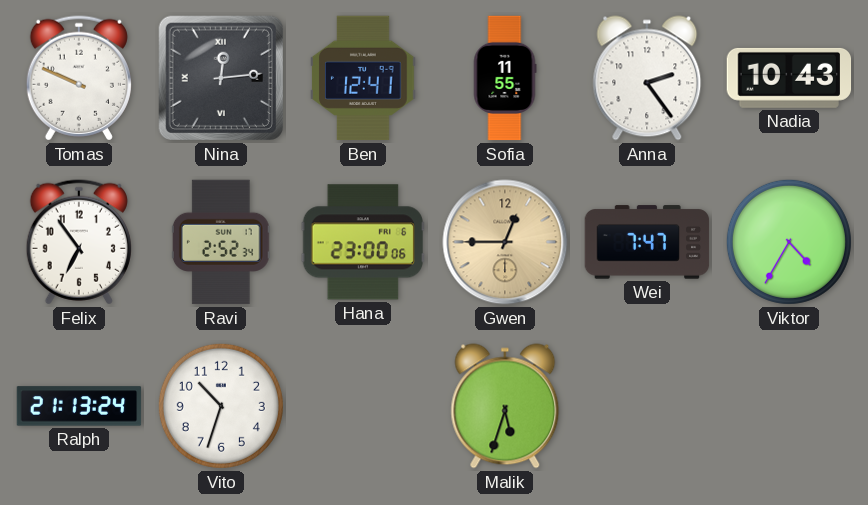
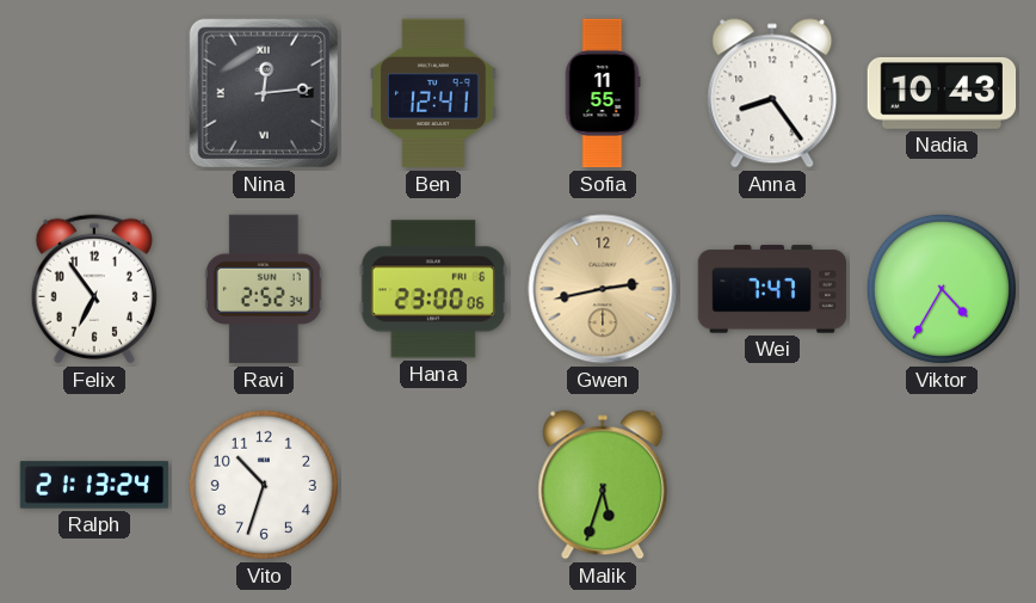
Tomas: 9:49 -> none
Anna: 2:24 -> 8:24
Gwen: 12:45 -> 2:43
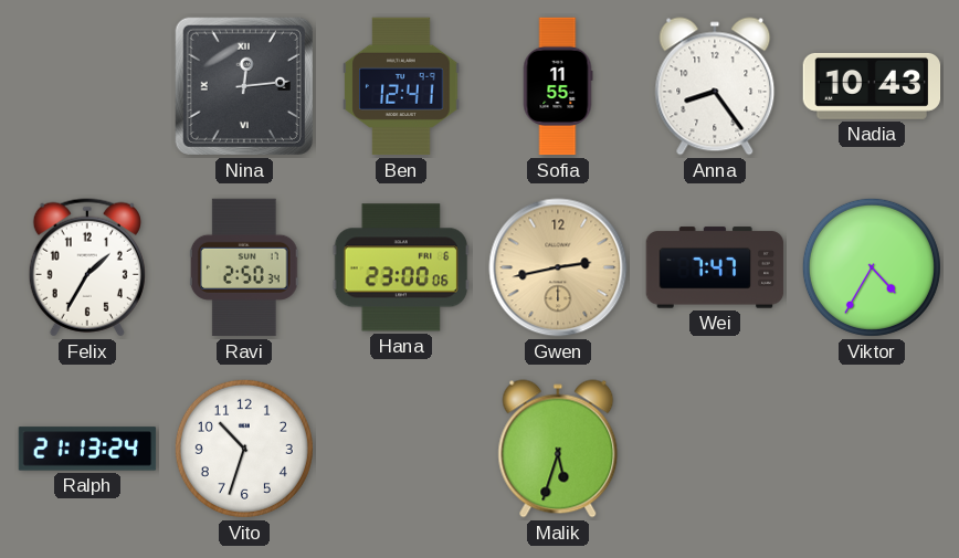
Felix: 6:54 -> 1:35
Ravi: 2:52 -> 2:50
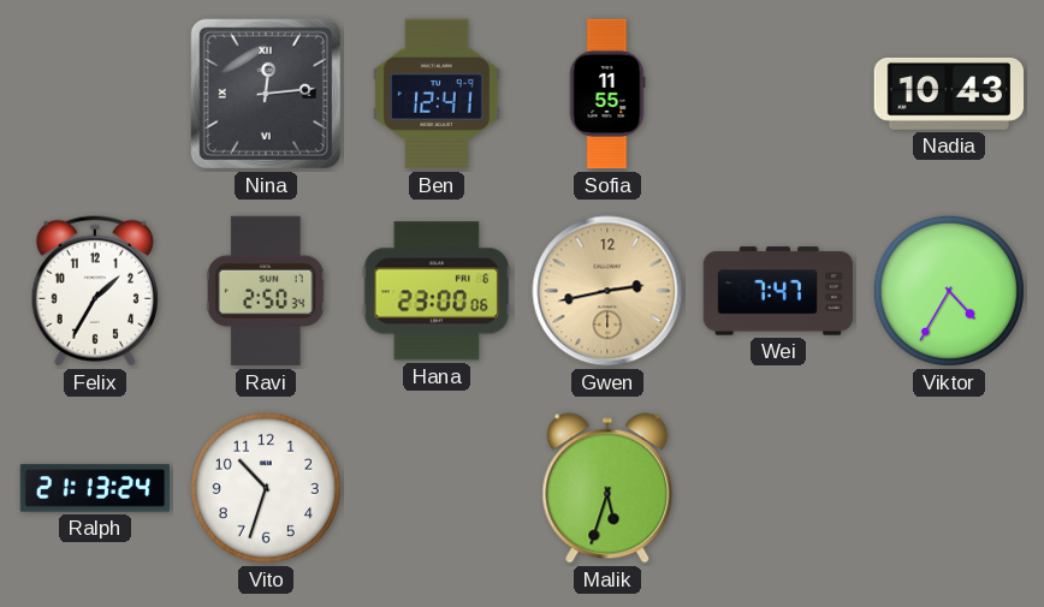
Anna: 8:24 -> none
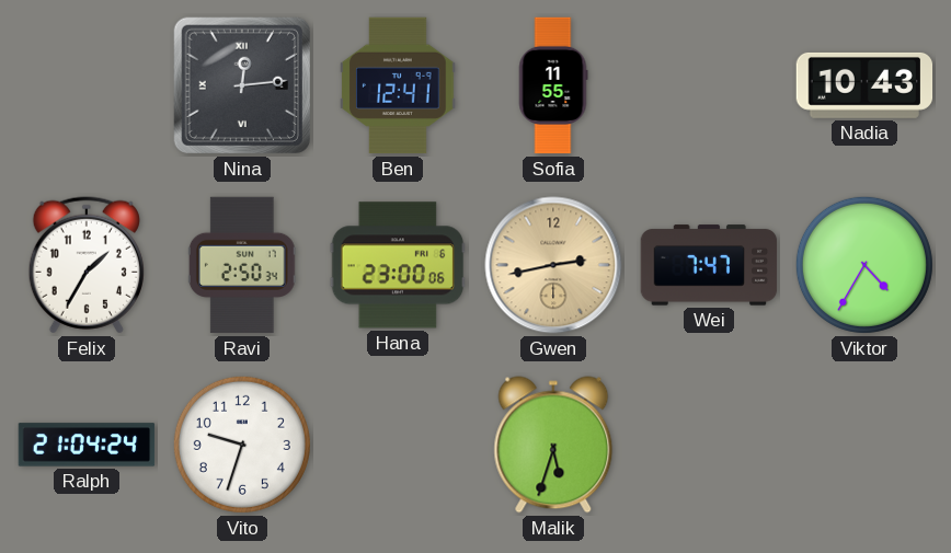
Ralph: 21:13 -> 21:04
Vito: 10:33 -> 9:33
